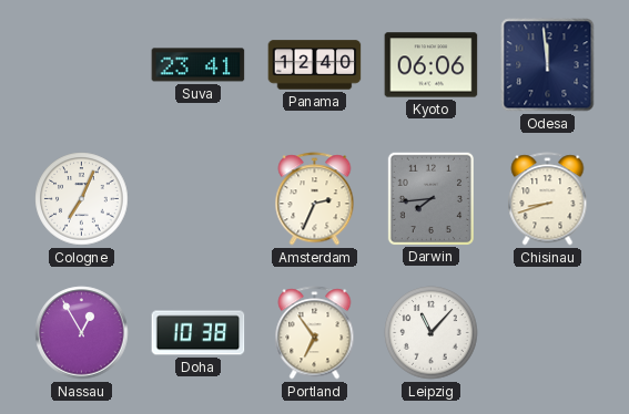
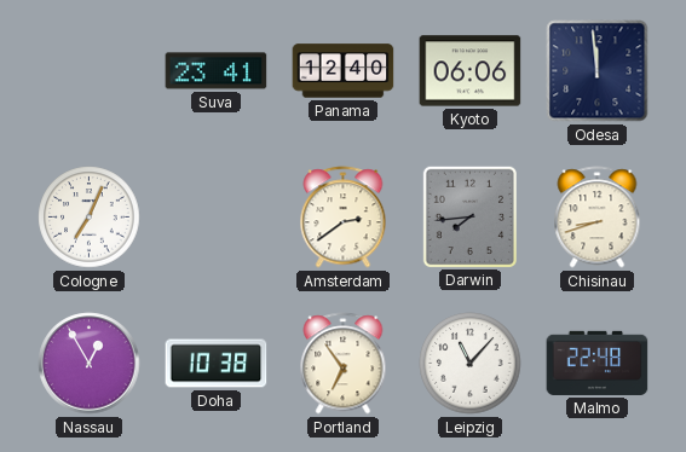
Amsterdam: 2:34 -> 2:39
Malmo: none -> 22:48
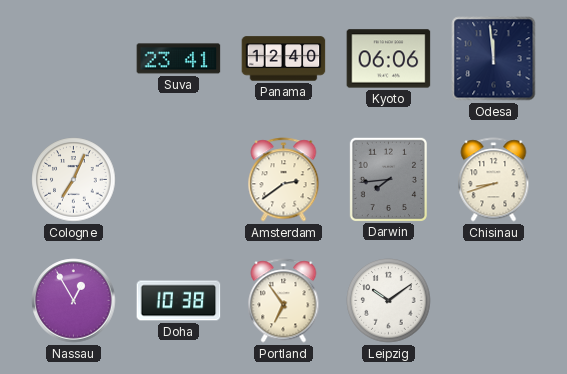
Leipzig: 11:07 -> 10:09
Malmo: 22:48 -> none
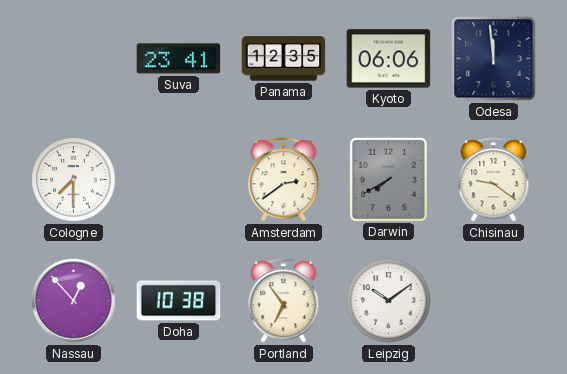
Panama: 12:40 -> 12:35
Cologne: 7:04 -> 7:30
Darwin: 7:44 -> 7:40
Chisinau: 8:42 -> 9:21
Nassau: 12:55 -> 12:53
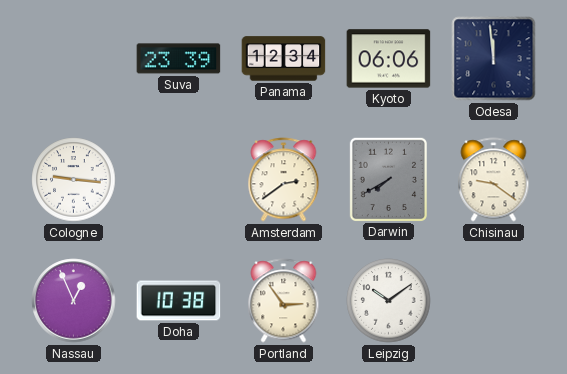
Suva: 23:41 -> 23:39
Panama: 12:35 -> 12:34
Cologne: 7:30 -> 9:16
Nassau: 12:53 -> 12:56
Portland: 6:54 -> 2:54
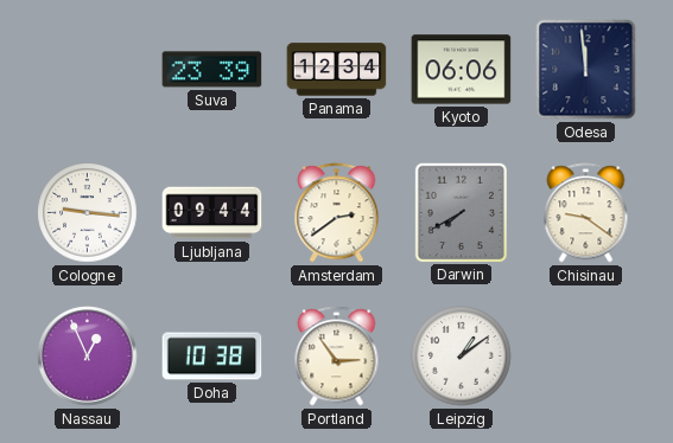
Ljubljana: none -> 09:44
Leipzig: 10:09 -> 1:09
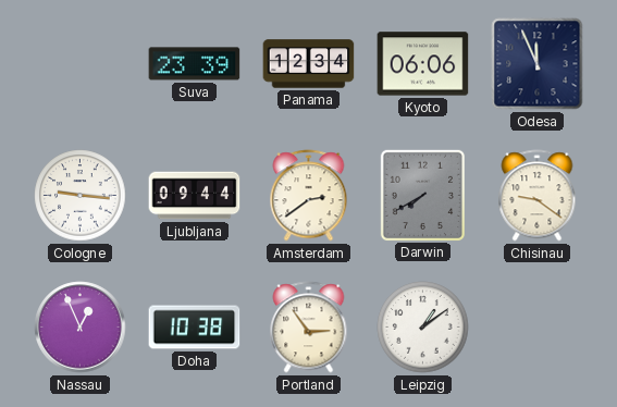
Odesa: 11:59 -> 11:56
